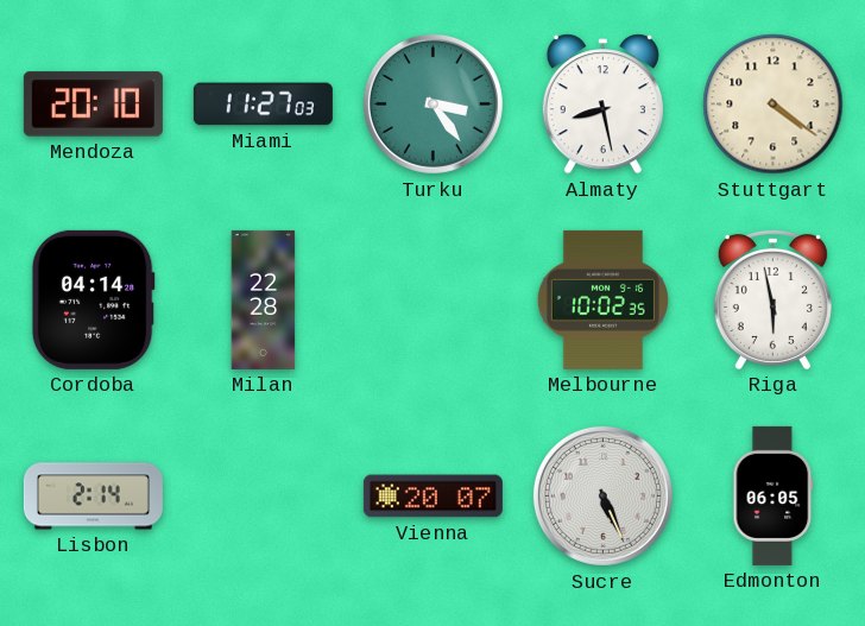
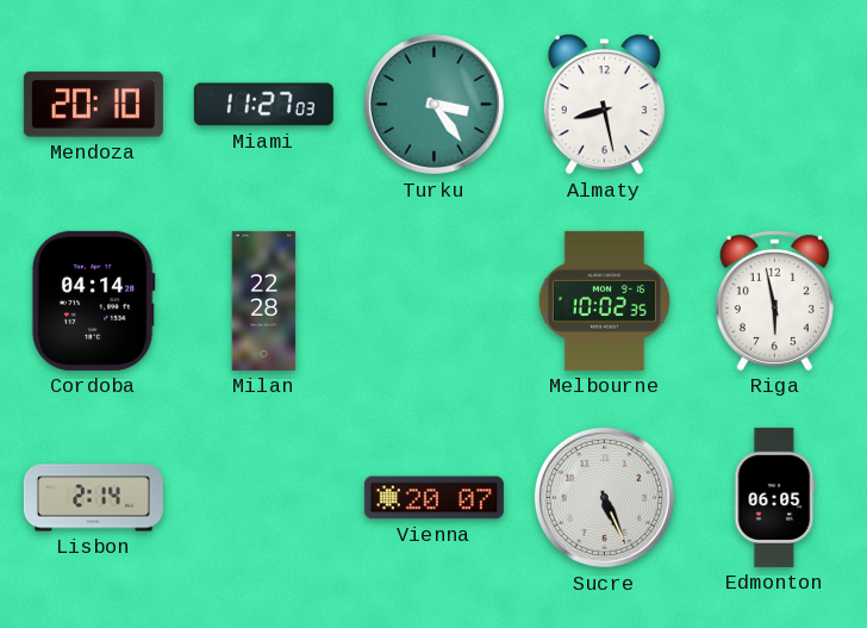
Stuttgart: 4:21 -> none
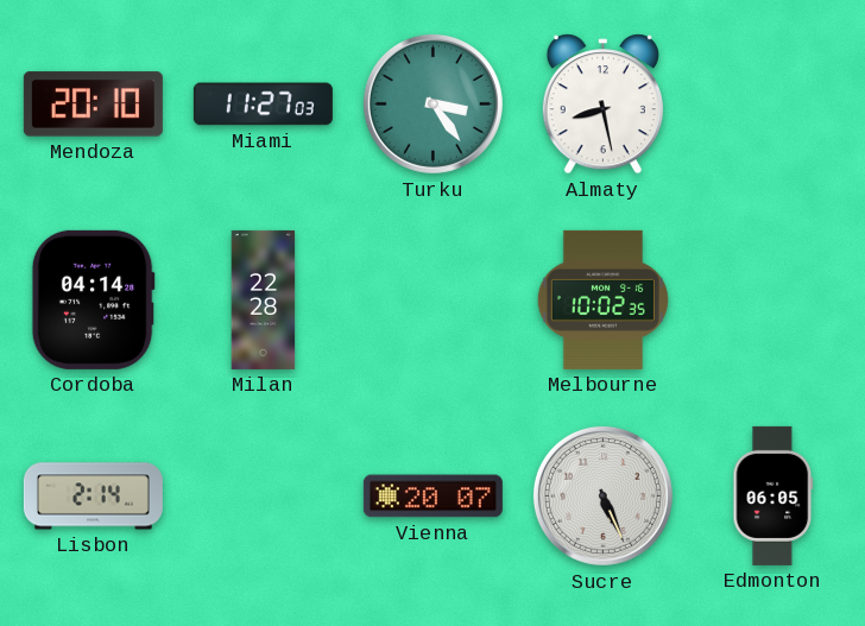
Riga: 5:58 -> none
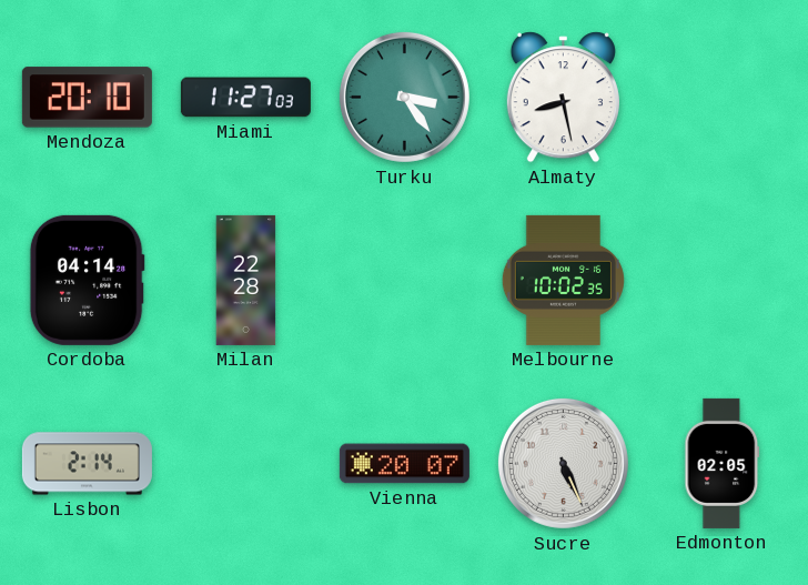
Edmonton: 06:05 -> 02:05
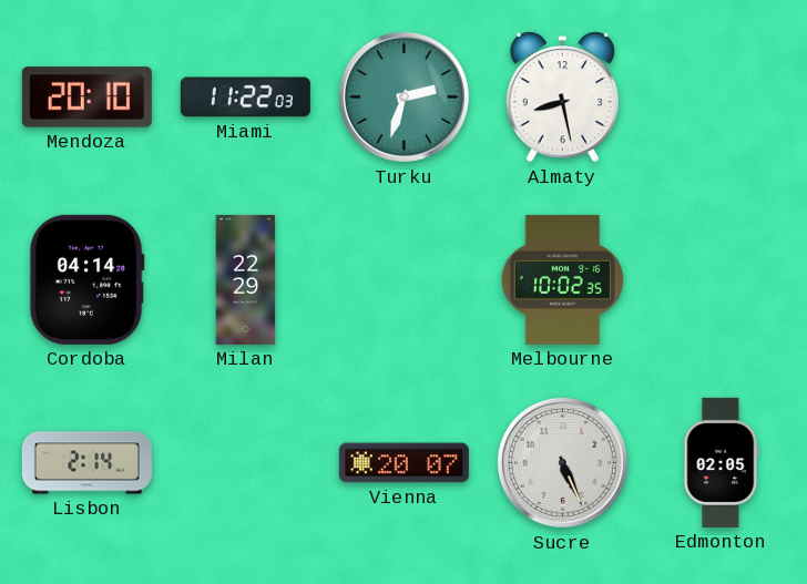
Miami: 11:27 -> 11:22
Turku: 3:24 -> 2:33
Milan: 22:28 -> 22:29
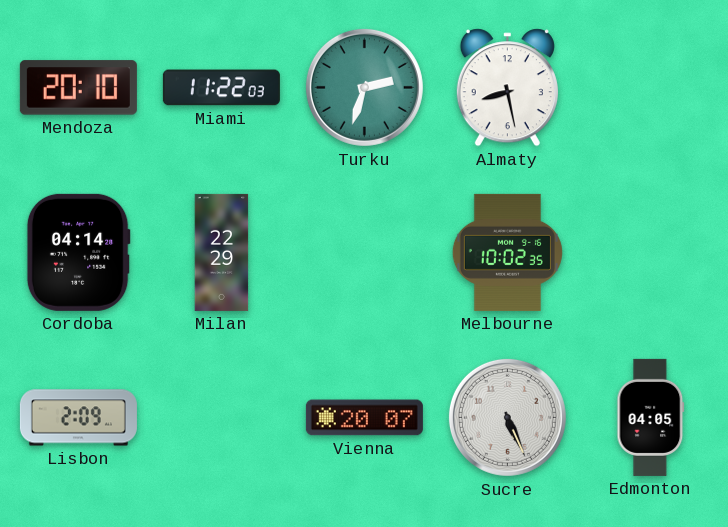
Lisbon: 2:14 -> 2:09
Edmonton: 02:05 -> 04:05
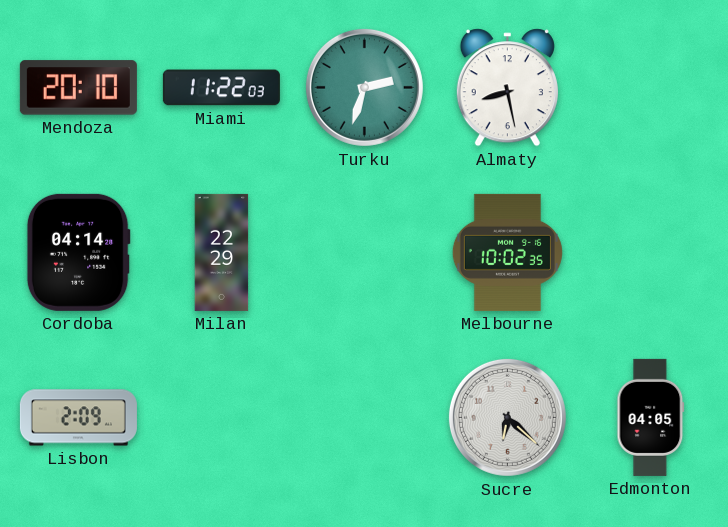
Vienna: 20:07 -> none
Sucre: 5:26 -> 6:22
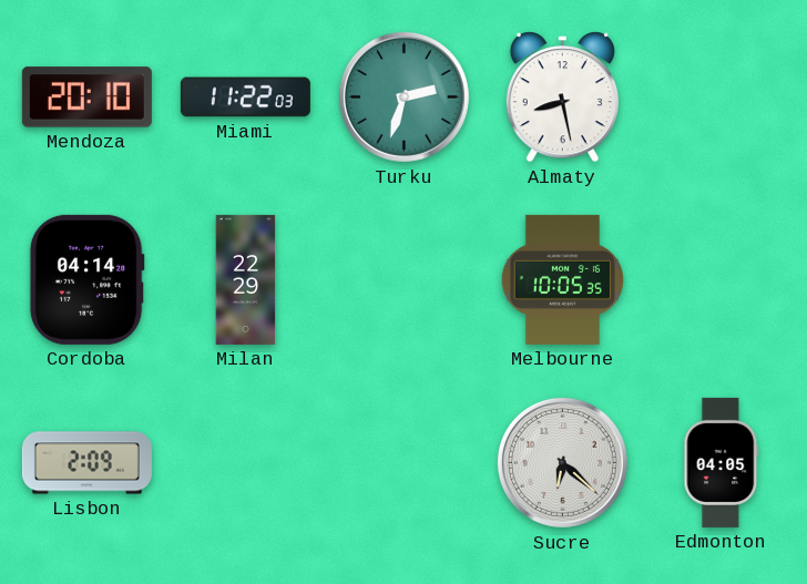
Melbourne: 10:02 -> 10:05
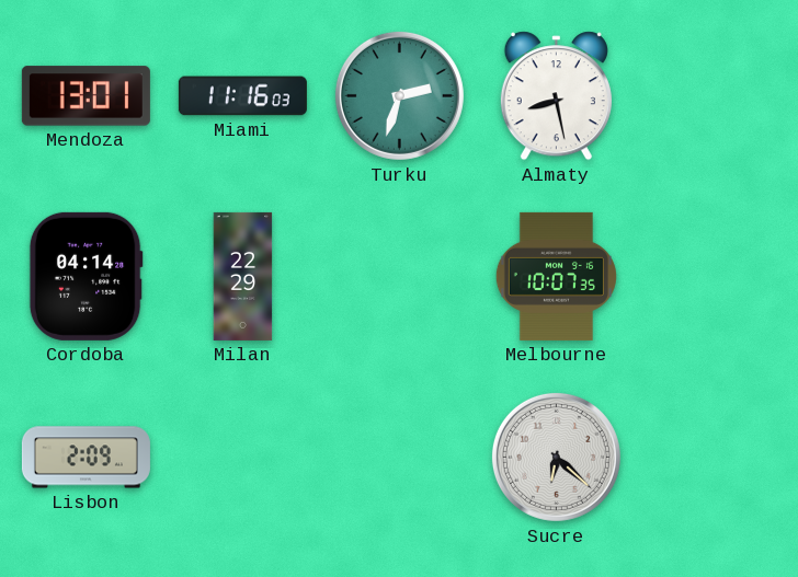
Mendoza: 20:10 -> 13:01
Miami: 11:22 -> 11:16
Melbourne: 10:05 -> 10:07
Edmonton: 04:05 -> none
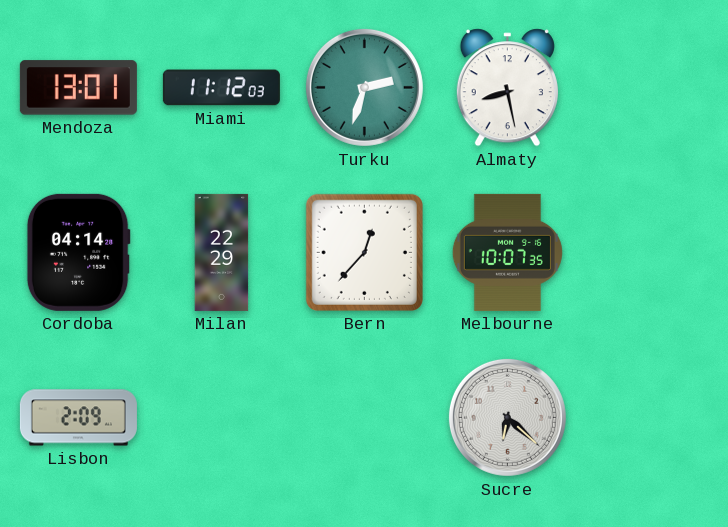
Miami: 11:16 -> 11:12
Bern: none -> 12:37
